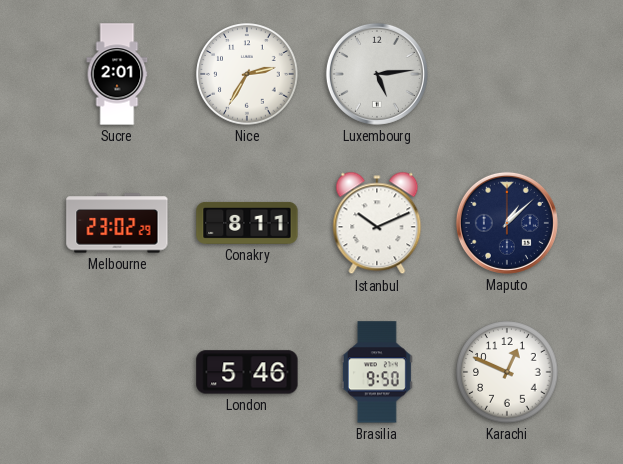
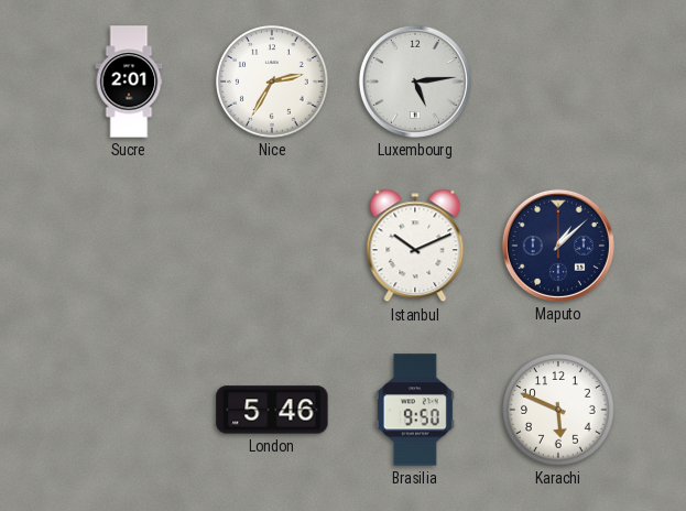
Melbourne: 23:02 -> none
Conakry: 8:11 -> none
Karachi: 12:49 -> 5:49
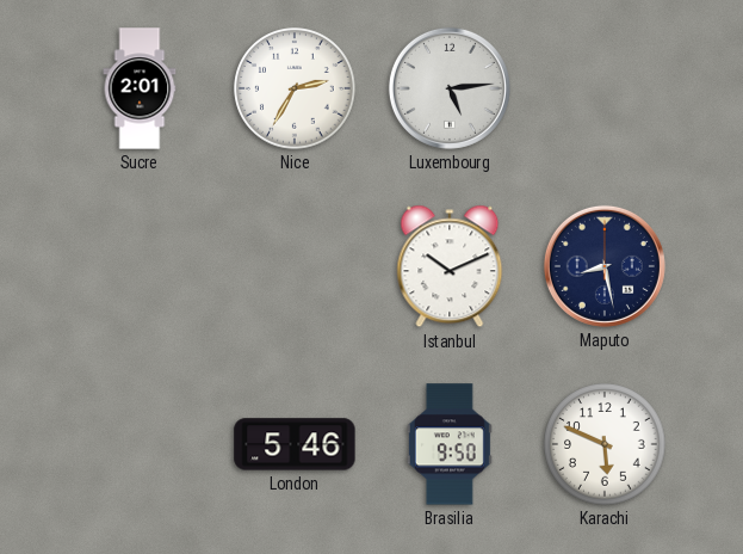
Maputo: 1:08 -> 8:28
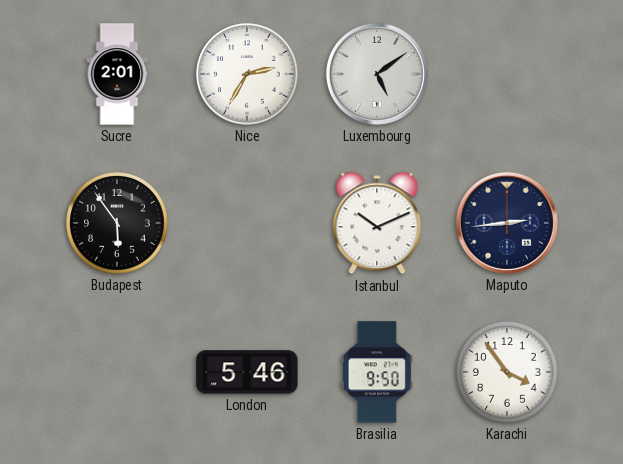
Luxembourg: 5:14 -> 5:09
Budapest: none -> 5:54
Maputo: 8:28 -> 2:44
Karachi: 5:49 -> 3:54
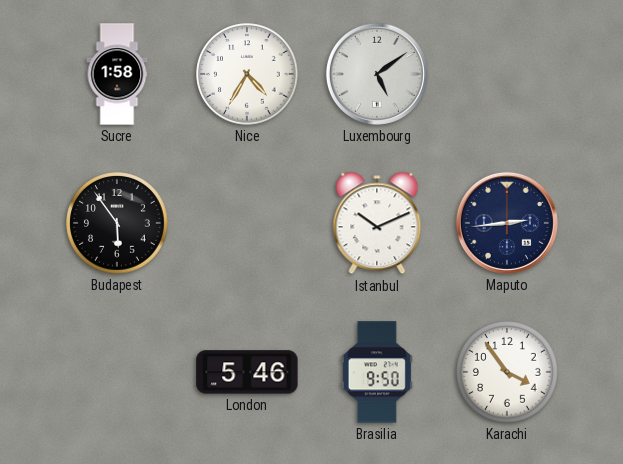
Sucre: 2:01 -> 1:58
Nice: 2:35 -> 4:35
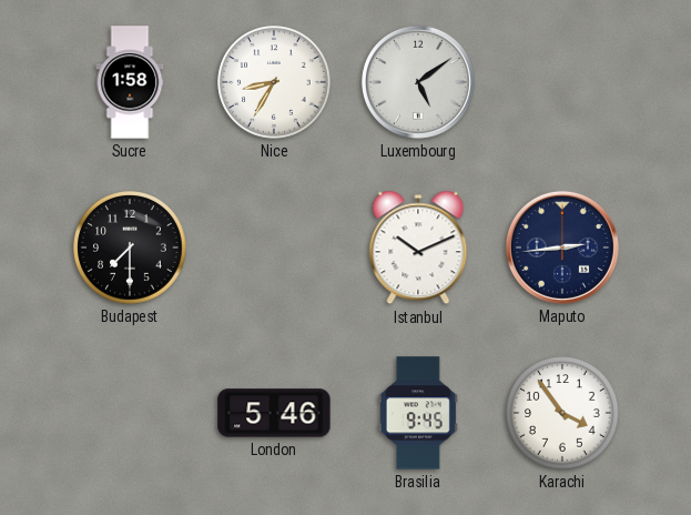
Nice: 4:35 -> 8:35
Budapest: 5:54 -> 7:30
Brasilia: 9:50 -> 9:45
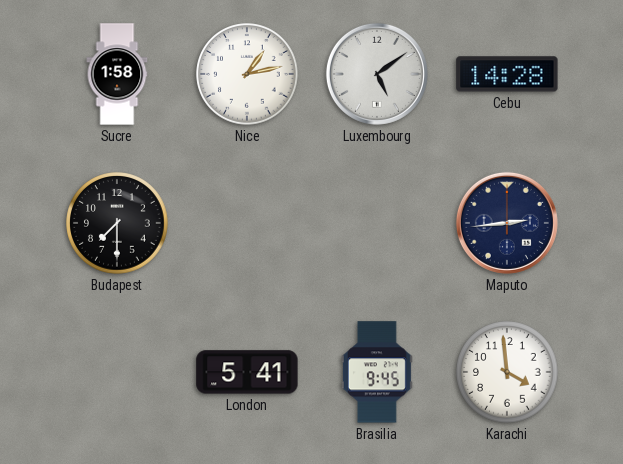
Nice: 8:35 -> 1:13
Cebu: none -> 14:28
Istanbul: 10:11 -> none
London: 5:46 -> 5:41
Karachi: 3:54 -> 3:59
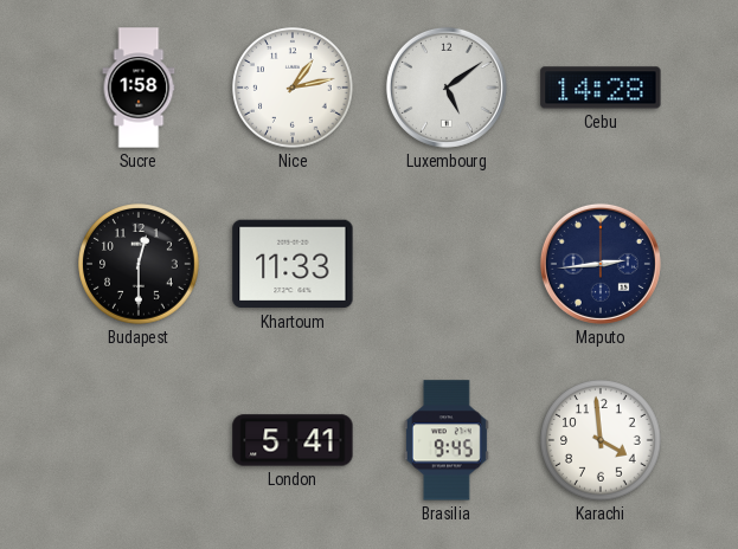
Budapest: 7:30 -> 12:30
Khartoum: none -> 11:33
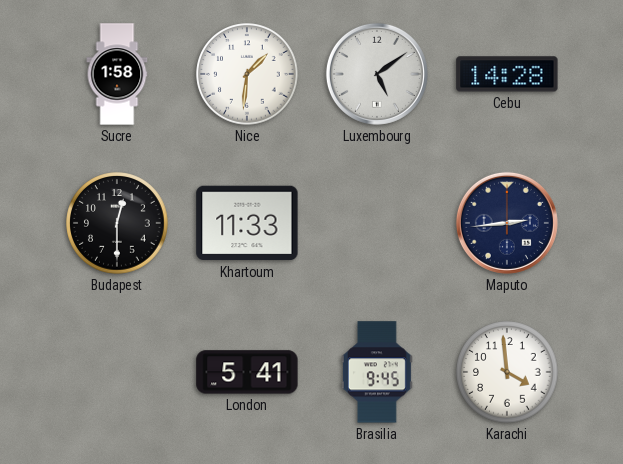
Nice: 1:13 -> 1:31
